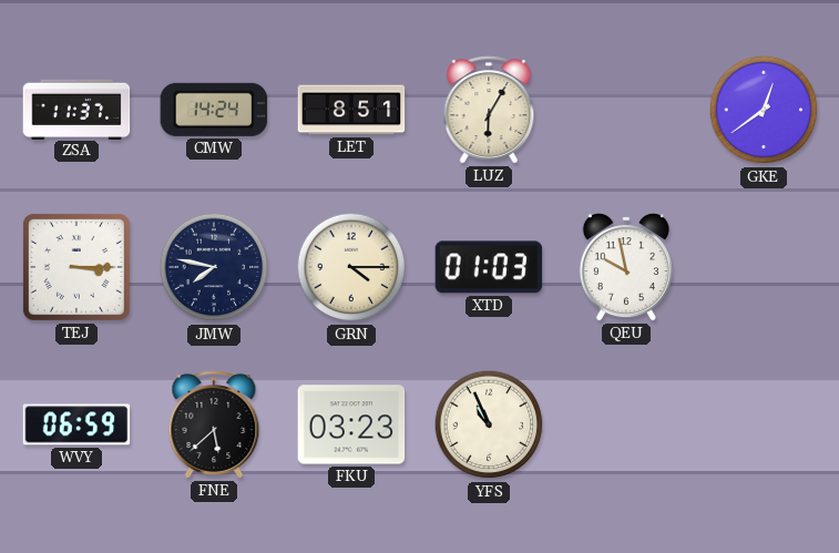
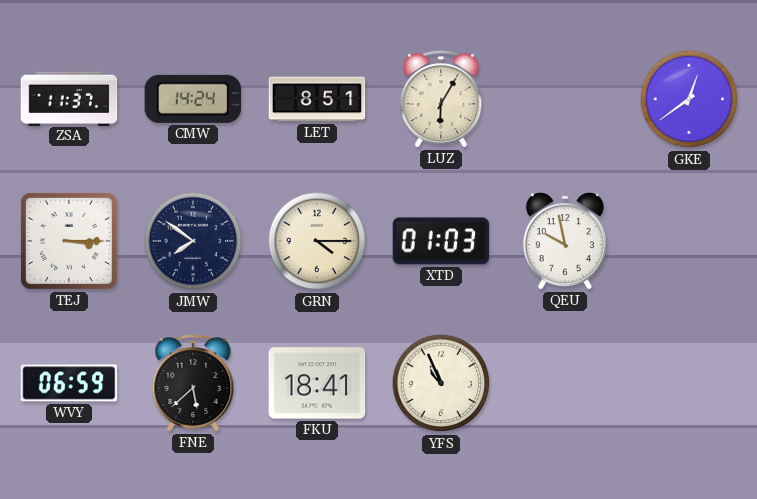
JMW: 7:47 -> 7:51
FKU: 03:23 -> 18:41
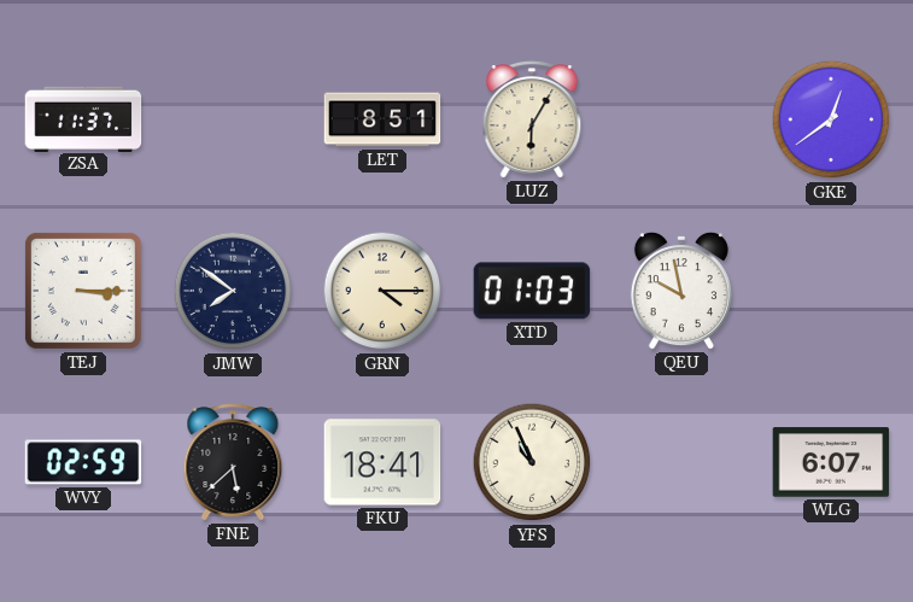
CMW: 14:24 -> none
WVY: 06:59 -> 02:59
WLG: none -> 6:07
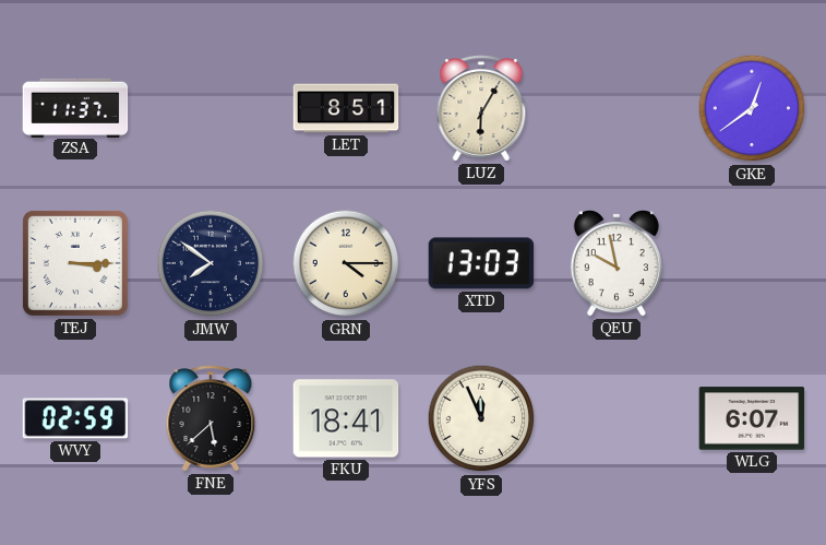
XTD: 01:03 -> 13:03
YFS: 10:56 -> 11:56
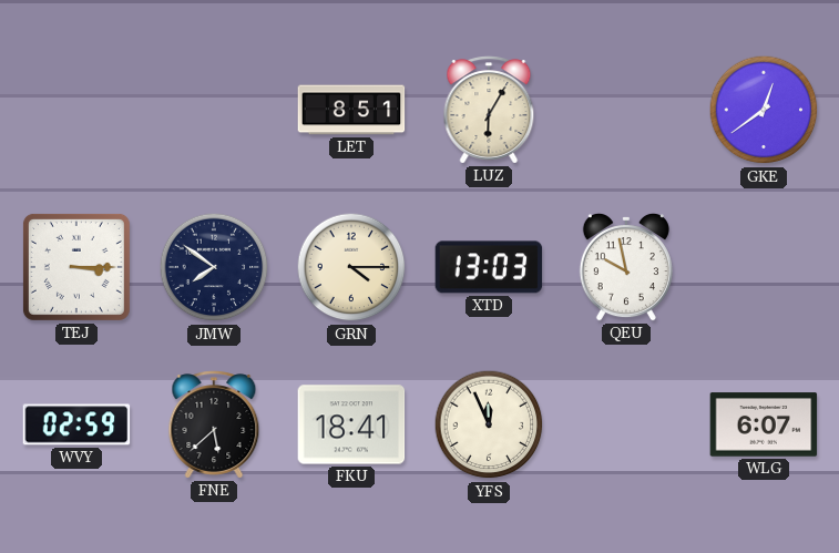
ZSA: 11:37 -> none
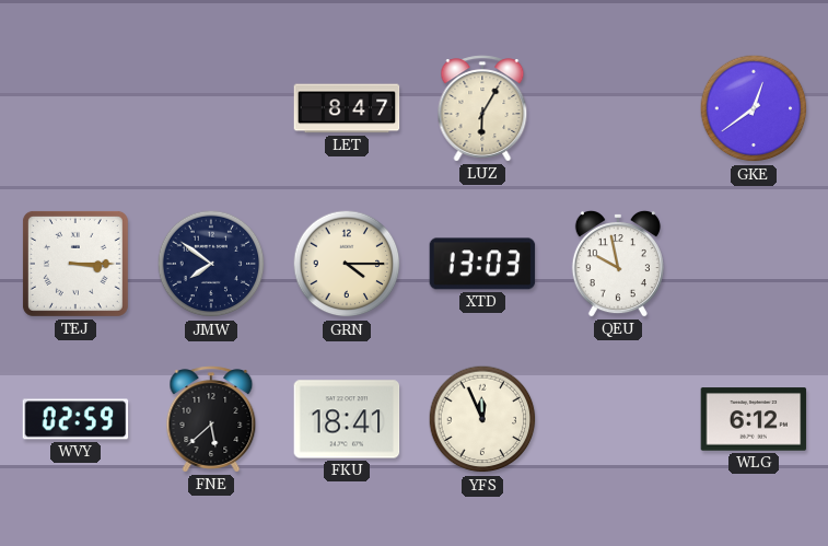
LET: 8:51 -> 8:47
WLG: 6:07 -> 6:12
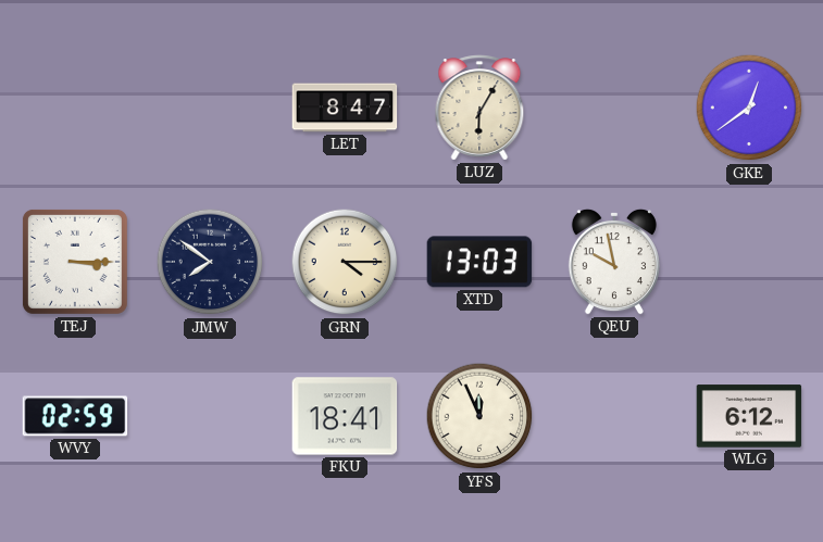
FNE: 5:38 -> none
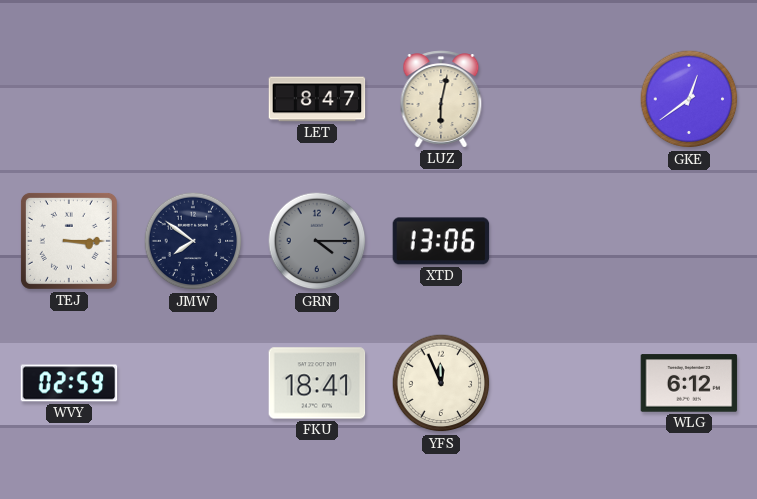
LUZ: 6:05 -> 6:02
GRN dial: cream -> grey
XTD: 13:03 -> 13:06
QEU: 9:58 -> none
